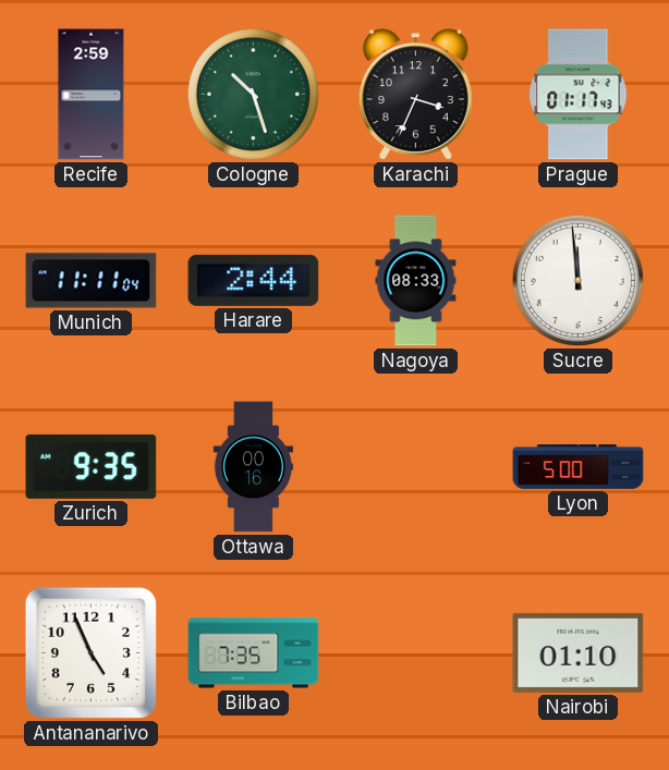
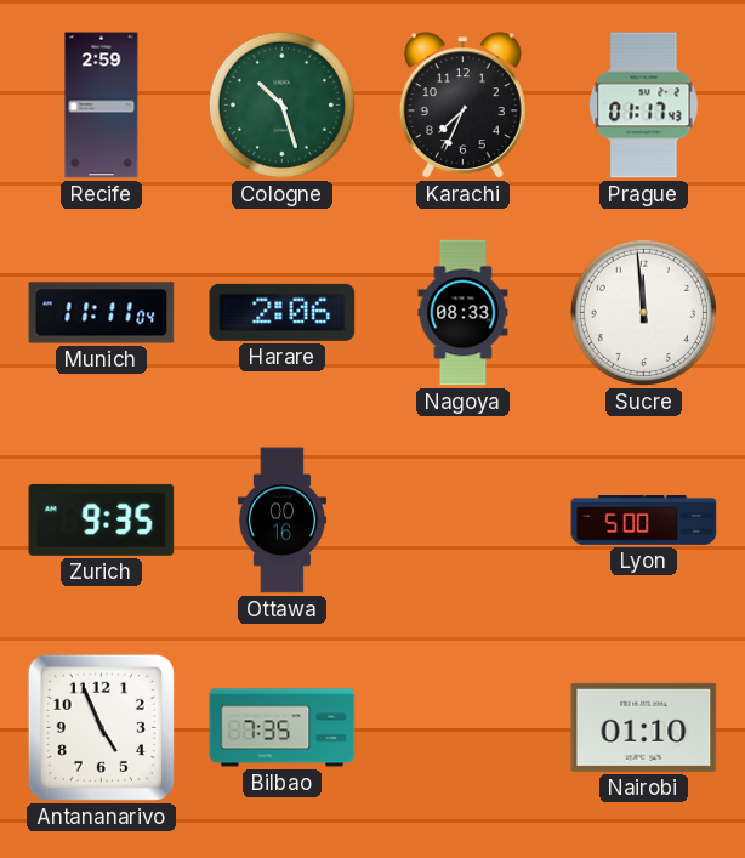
Karachi: 3:34 -> 7:34
Harare: 2:44 -> 2:06
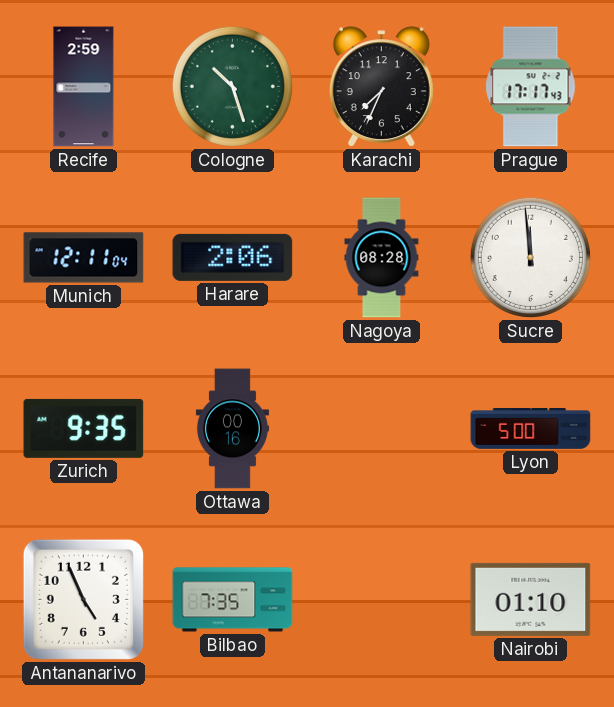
Prague: 01:17 -> 17:17
Munich: 11:11 -> 12:11
Nagoya: 08:33 -> 08:28
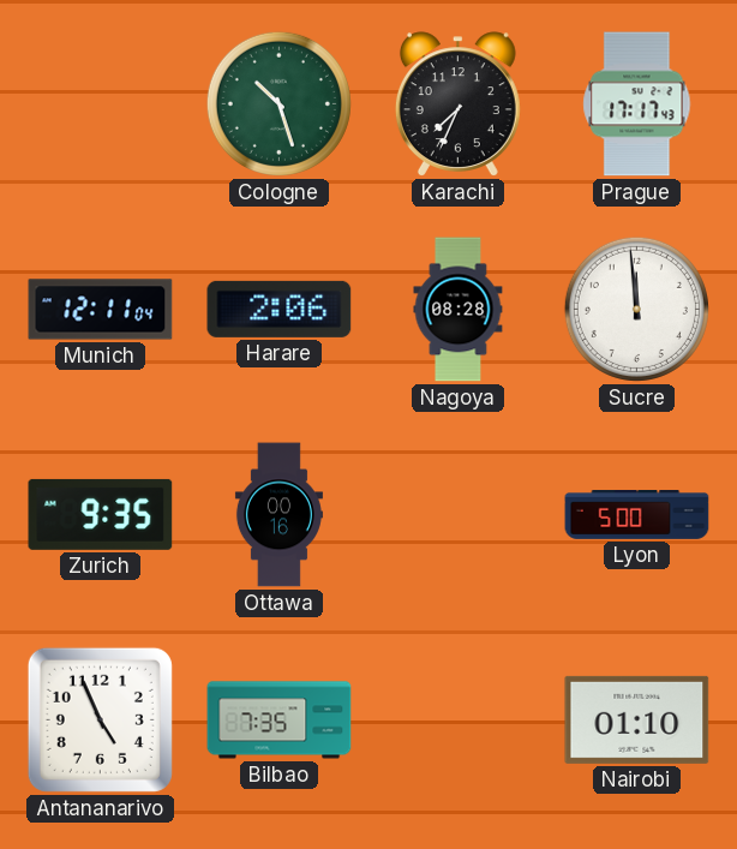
Recife: 2:59 -> none
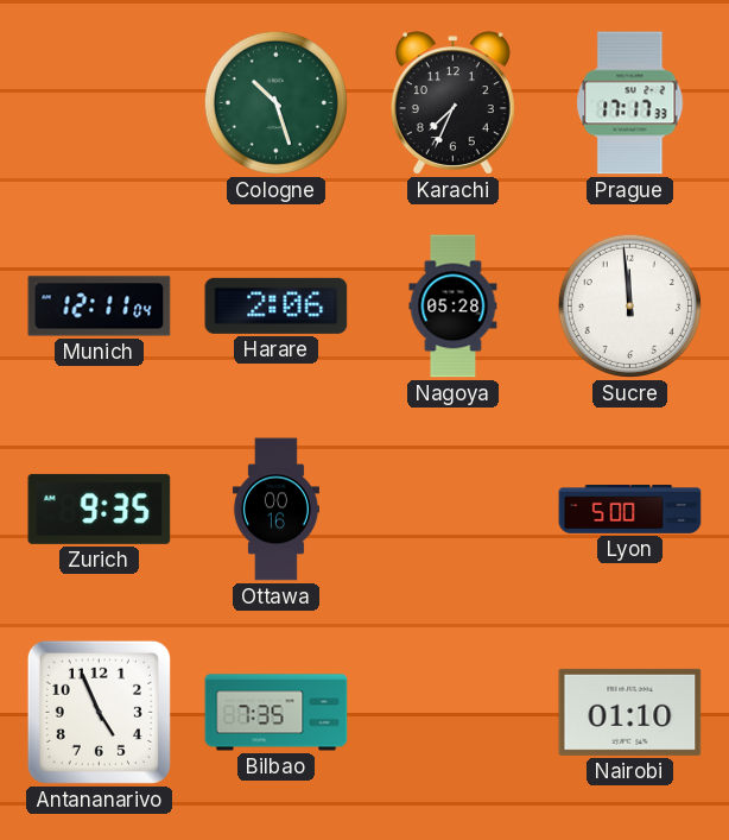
Prague: 17:17:43 -> 17:17:33
Nagoya: 08:28 -> 05:28
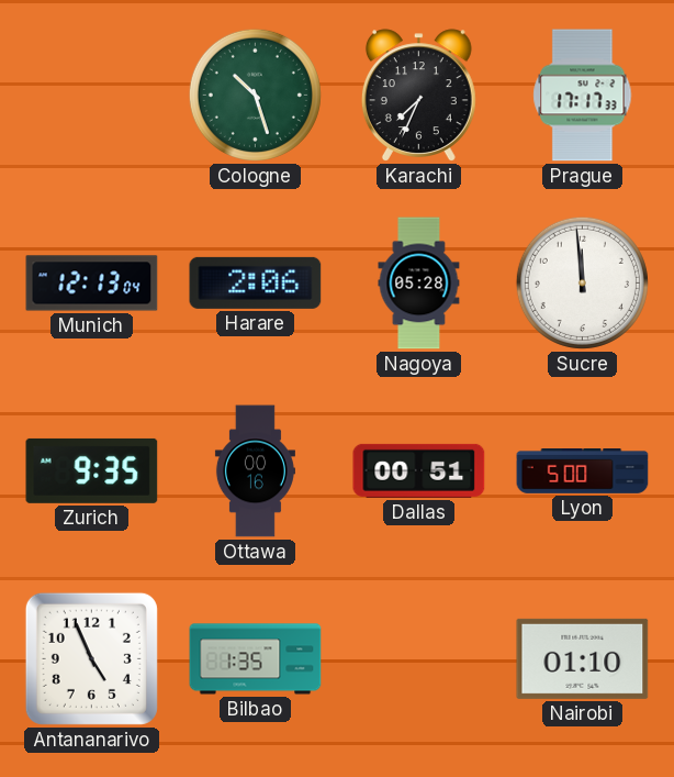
Munich: 12:11 -> 12:13
Dallas: none -> 00:51
Bilbao: 7:35 -> 1:35
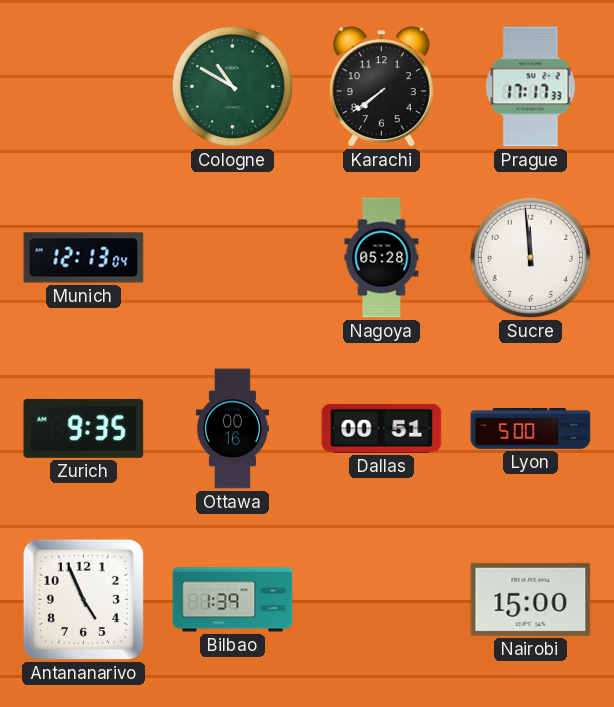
Cologne: 10:27 -> 10:50
Karachi: 7:34 -> 7:39
Harare: 2:06 -> none
Bilbao: 1:35 -> 1:39
Nairobi: 01:10 -> 15:00
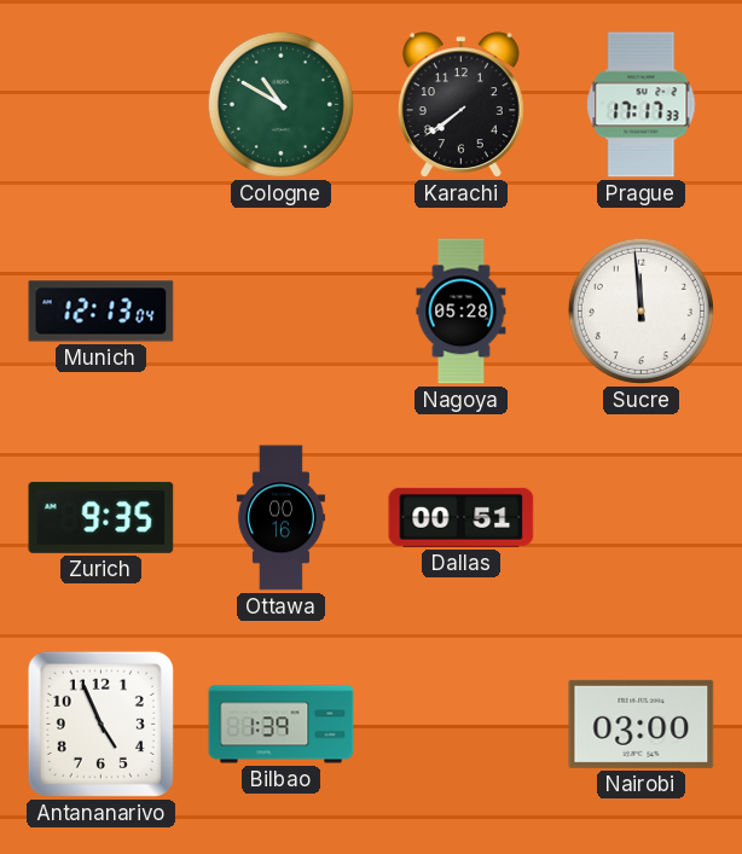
Lyon: 5:00 -> none
Nairobi: 15:00 -> 03:00
